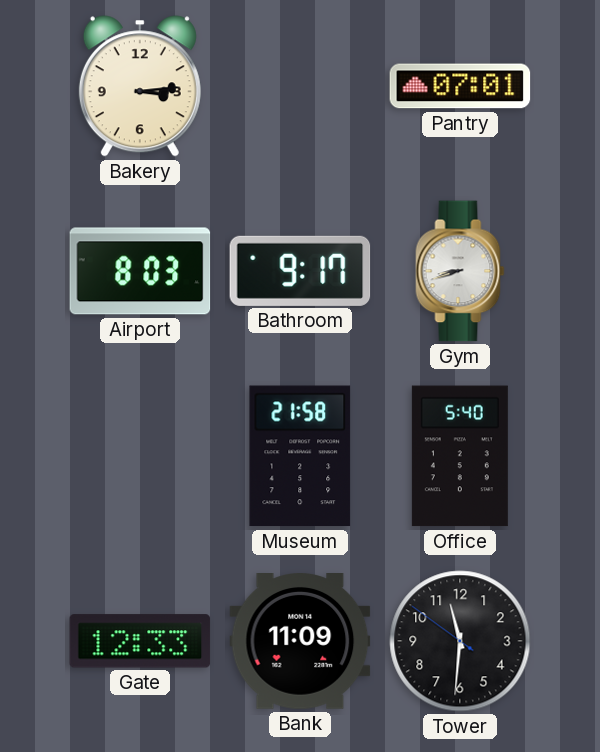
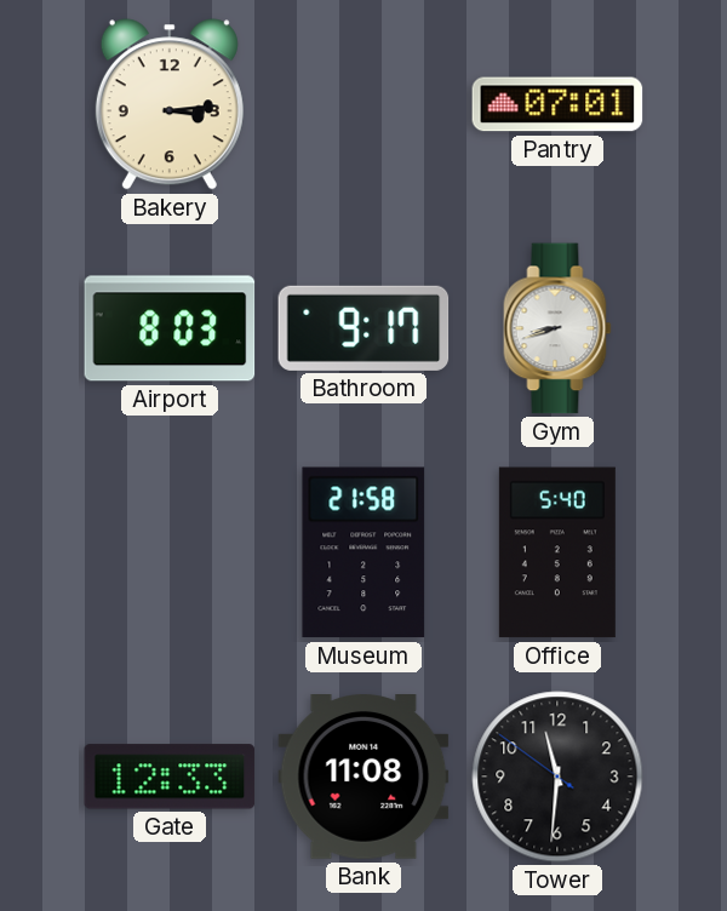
Bank: 11:09 -> 11:08
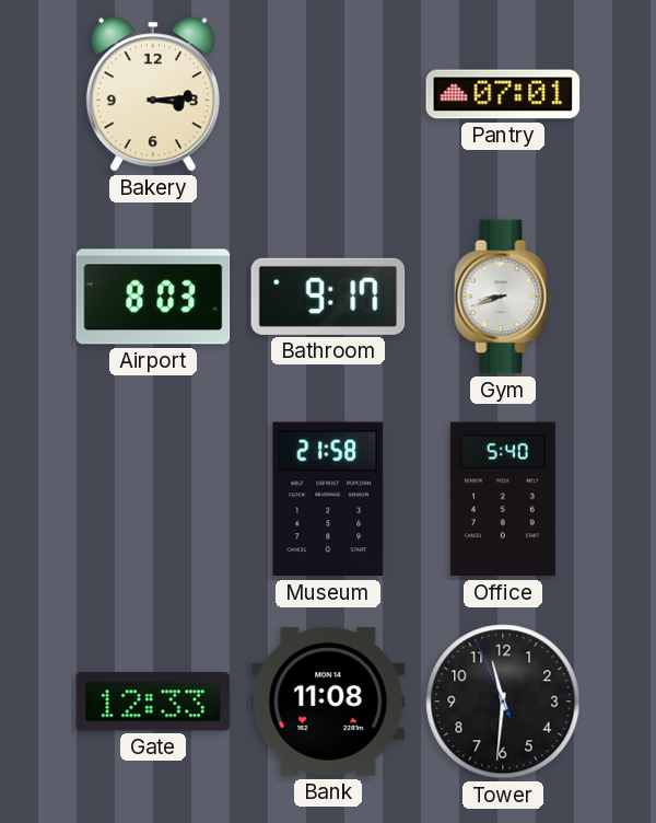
Tower: 11:30:51 -> 11:30:56
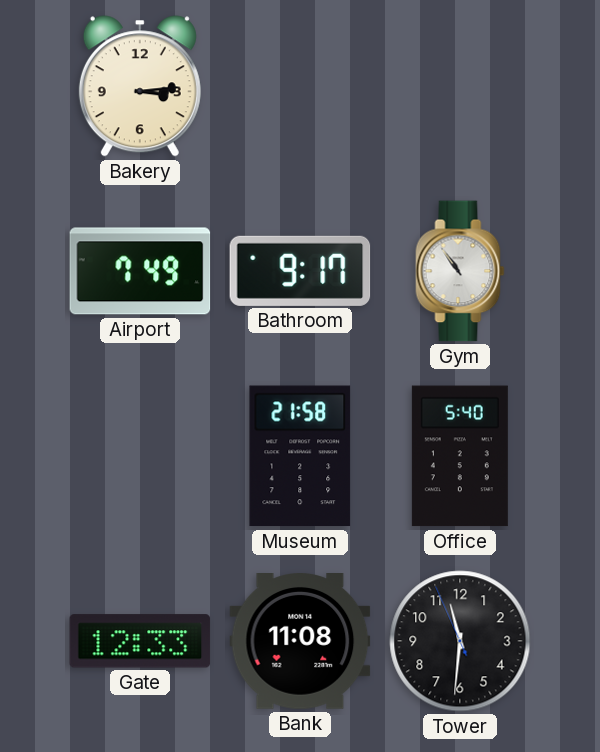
Pantry: 07:01 -> none
Airport: 8:03 -> 7:49
Gym: 8:42 -> 10:54
